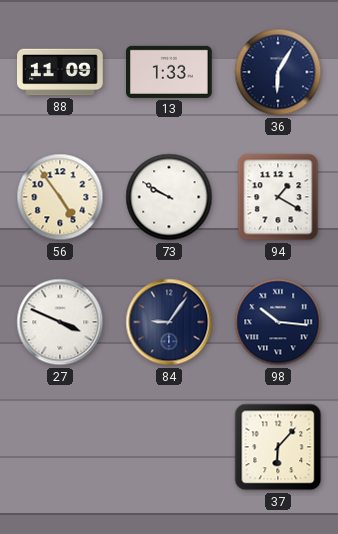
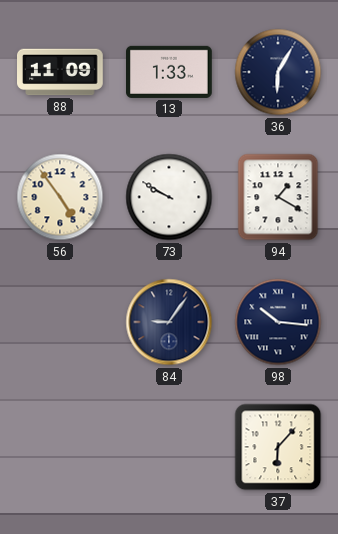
27: 3:49 -> none
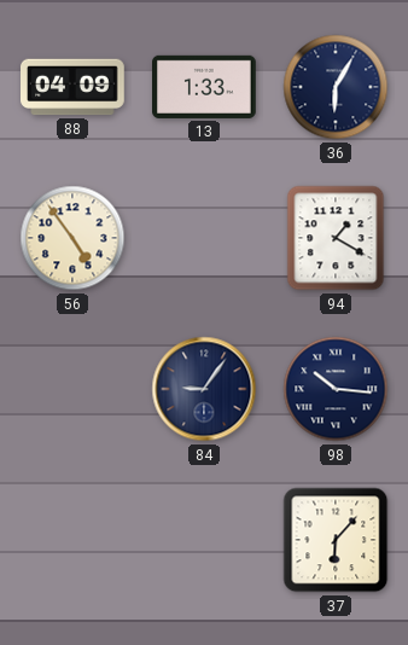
88: 11:09 -> 04:09
73: 9:50 -> none
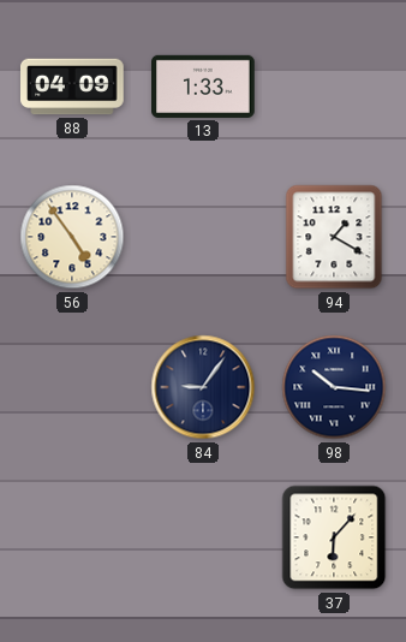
36: 6:05 -> none
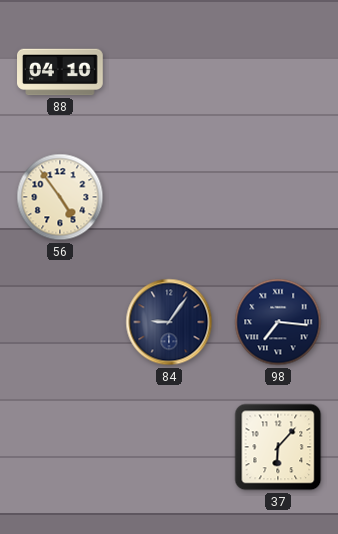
88: 04:09 -> 04:10
13: 1:33 -> none
94: 1:20 -> none
98: 10:16 -> 7:16
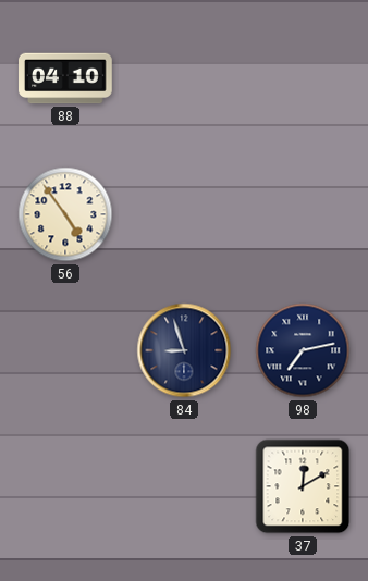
84: 9:06 -> 8:57
98: 7:16 -> 7:13
37: 6:07 -> 12:10
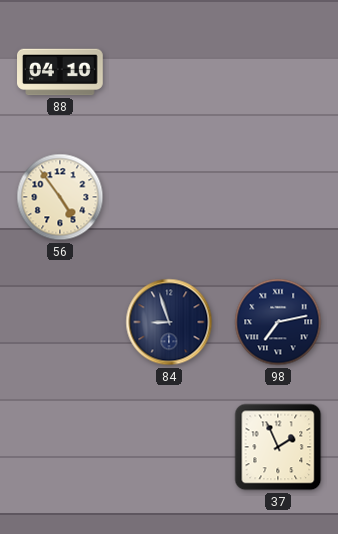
37: 12:10 -> 1:56
